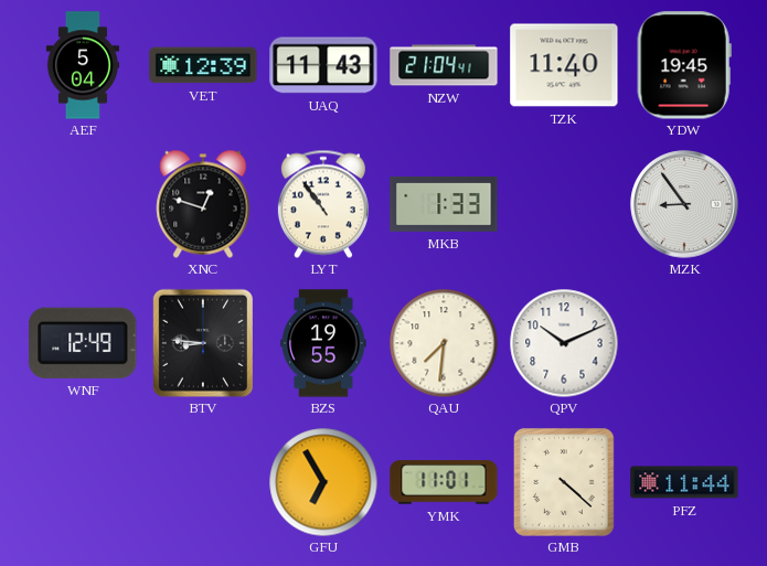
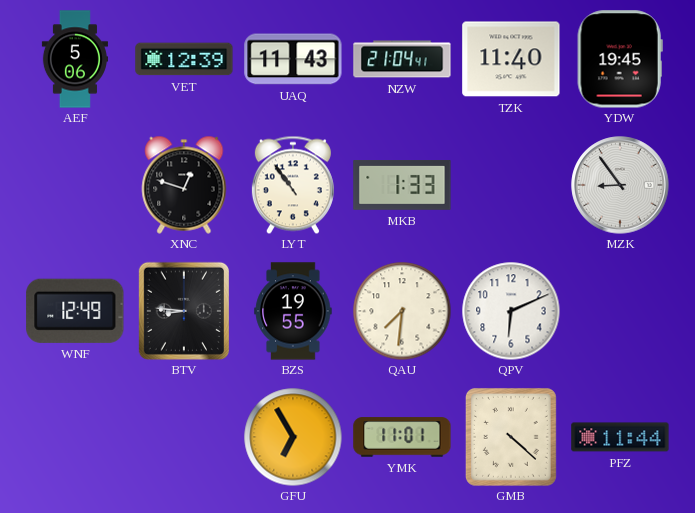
AEF: 5:04 -> 5:06
QPV: 10:11 -> 6:11
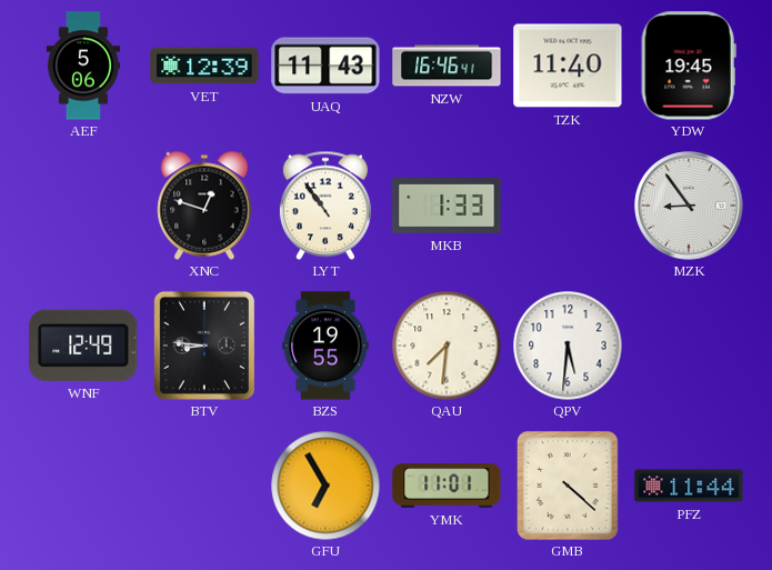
NZW: 21:04 -> 16:46
QPV: 6:11 -> 5:31
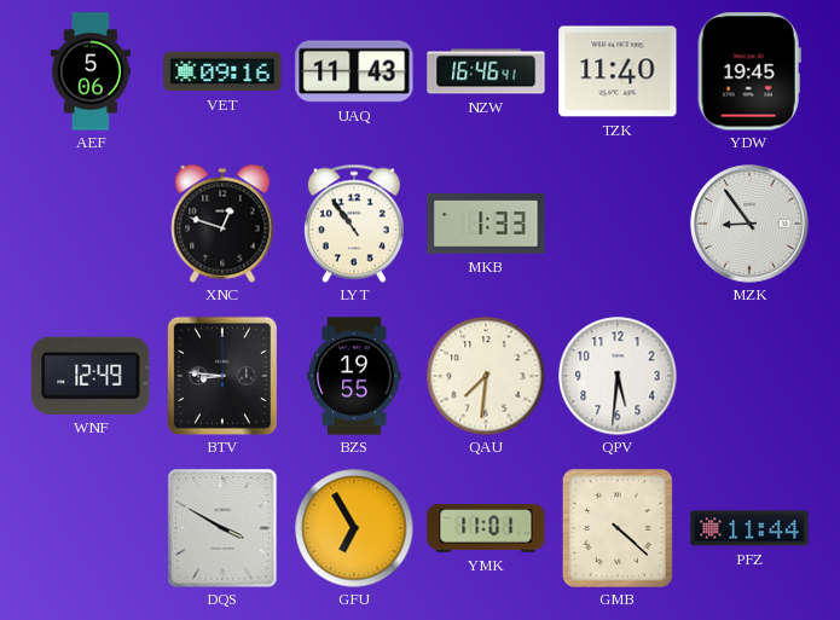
VET: 12:39 -> 09:16
DQS: none -> 3:50
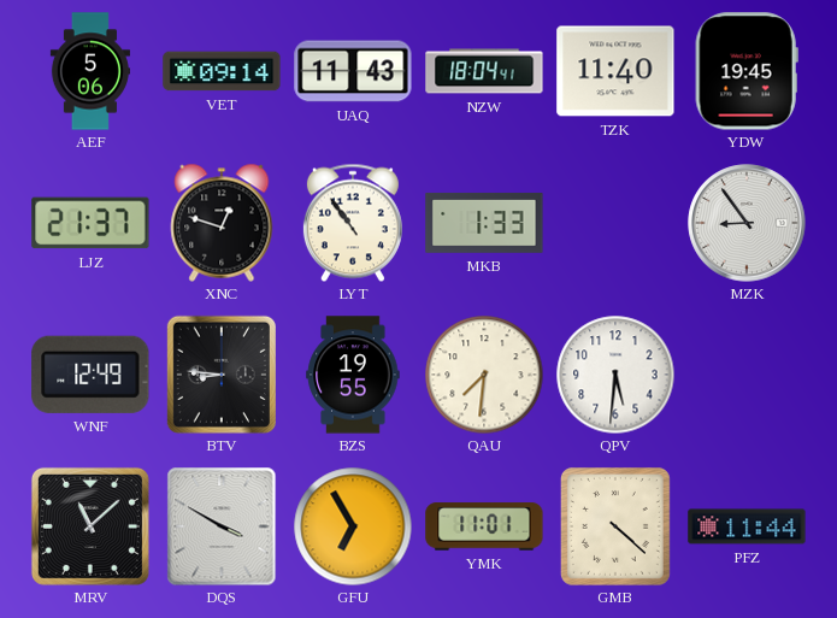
VET: 09:16 -> 09:14
NZW: 16:46 -> 18:04
LJZ: none -> 21:37
MRV: none -> 11:08
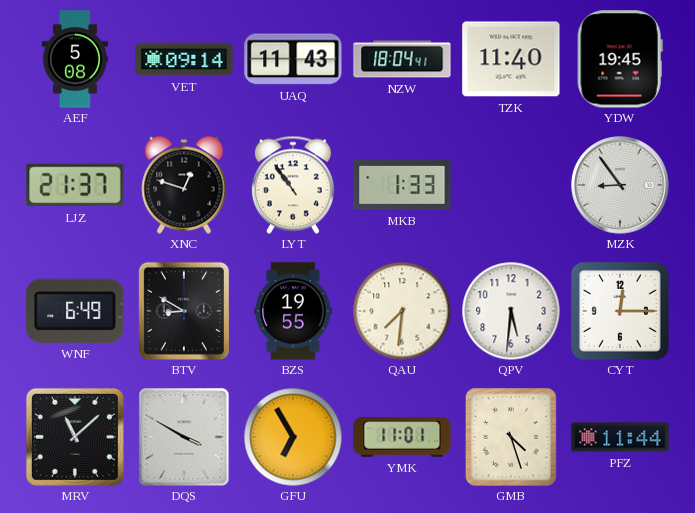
AEF: 5:06 -> 5:08
WNF: 12:49 -> 6:49
BTV: 8:46 -> 8:50
CYT: none -> 12:15
GMB: 4:22 -> 4:27
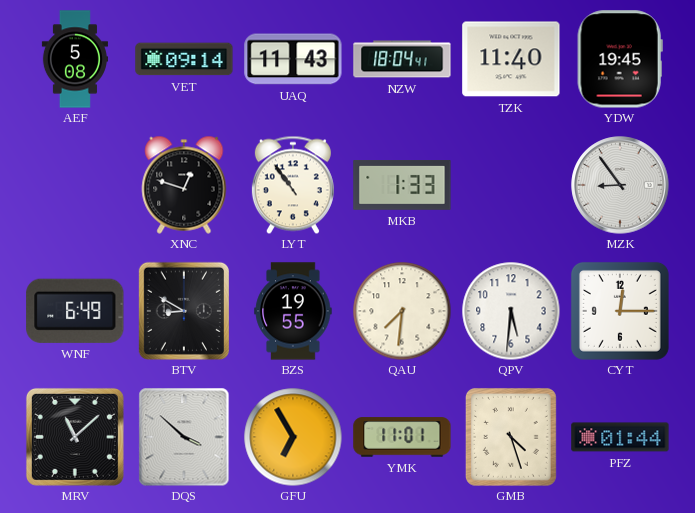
LJZ: 21:37 -> none
DQS: 3:50 -> 3:52
PFZ: 11:44 -> 01:44
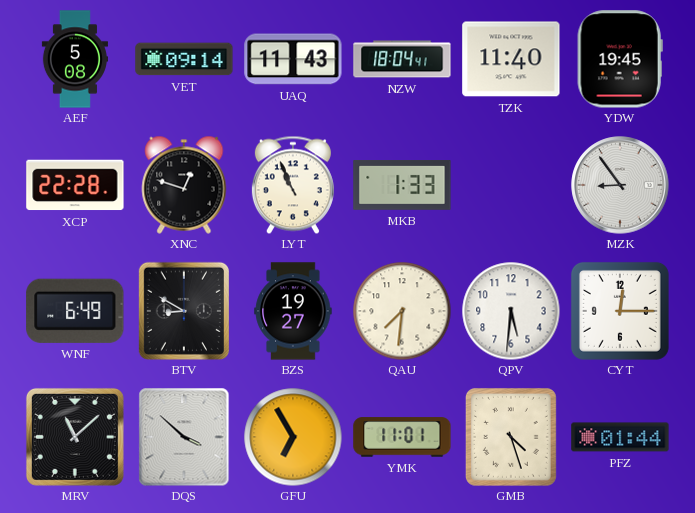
XCP: none -> 22:28
LYT: 10:54 -> 10:56
BZS: 19:55 -> 19:27
